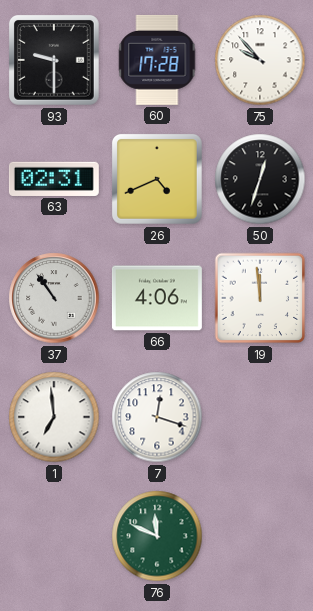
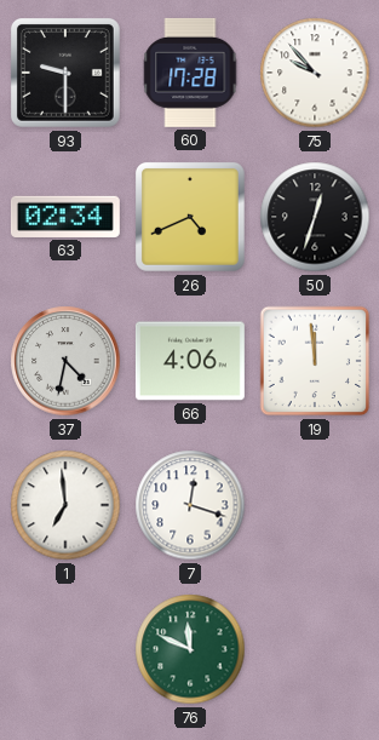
63: 02:31 -> 02:34
37: 10:54 -> 4:32
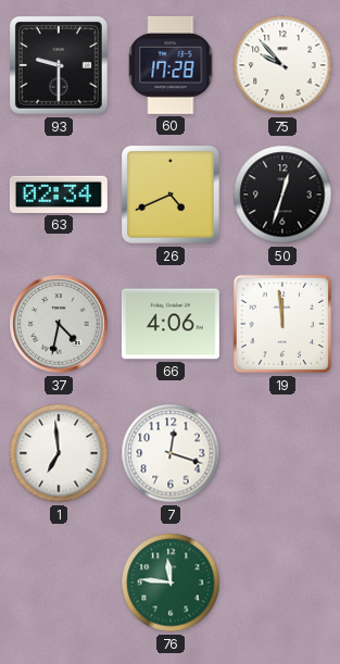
76: 11:49 -> 11:46
